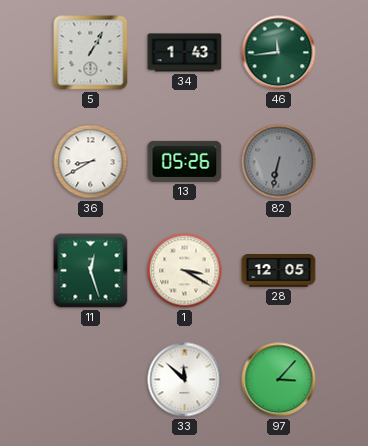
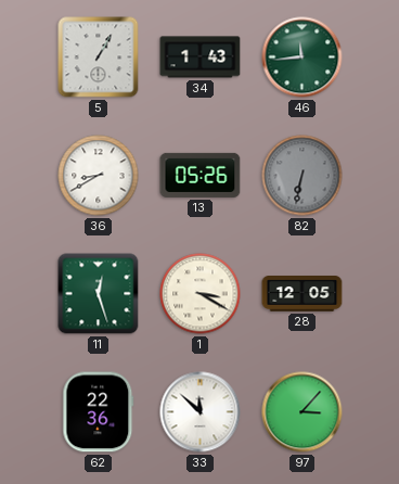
62: none -> 22:36
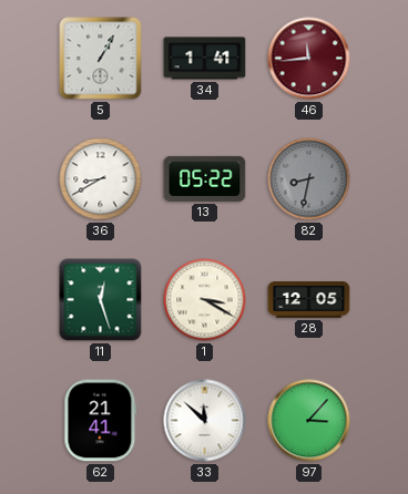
34: 1:43 -> 1:41
46 dial: green -> burgundy
13: 05:26 -> 05:22
82: 6:32 -> 8:32
62: 22:36 -> 21:41
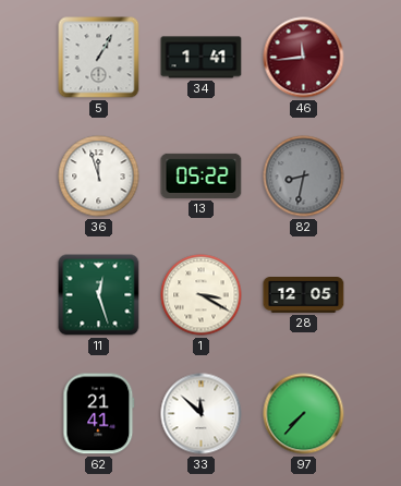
36: 8:40 -> 11:57
97: 3:07 -> 7:37
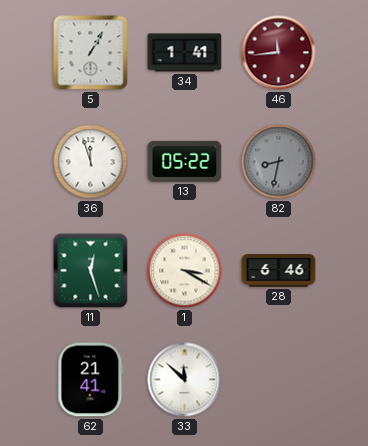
28: 12:05 -> 6:46
97: 7:37 -> none
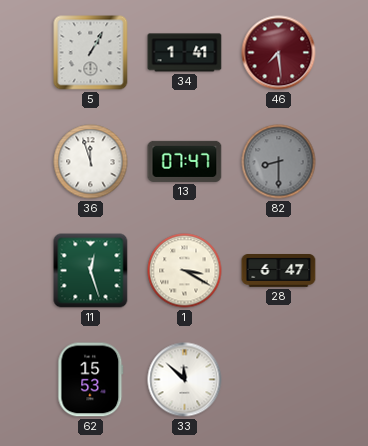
46: 11:44 -> 7:29
13: 05:22 -> 07:47
82: 8:32 -> 8:30
28: 6:46 -> 6:47
62: 21:41 -> 15:53
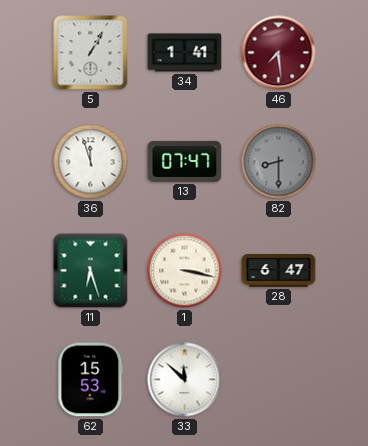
11: 12:27 -> 6:27
1: 3:20 -> 3:17
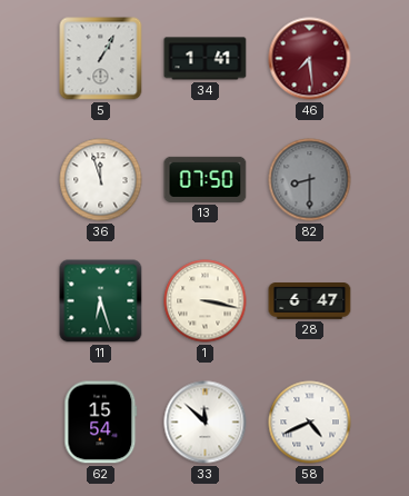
13: 07:47 -> 07:50
62: 15:53 -> 15:54
58: none -> 4:41
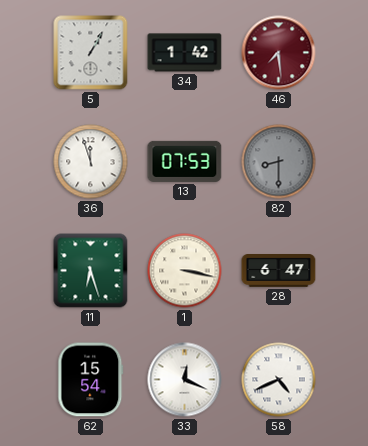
34: 1:41 -> 1:42
13: 07:50 -> 07:53
33: 11:52 -> 12:19
